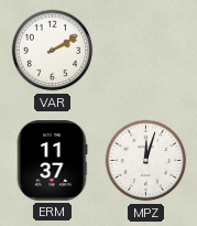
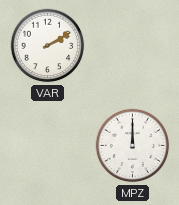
ERM: 11:37 -> none
MPZ: 12:03 -> 12:00
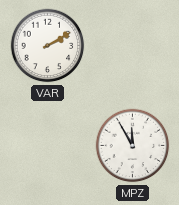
MPZ: 12:00 -> 11:55
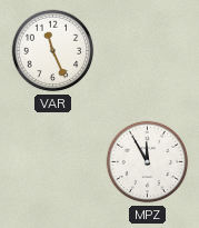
VAR: 2:10 -> 11:26
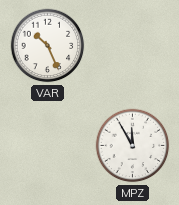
VAR: 11:26 -> 10:26
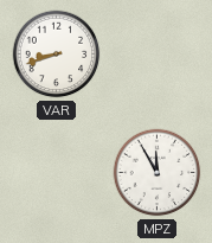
VAR: 10:26 -> 8:42
